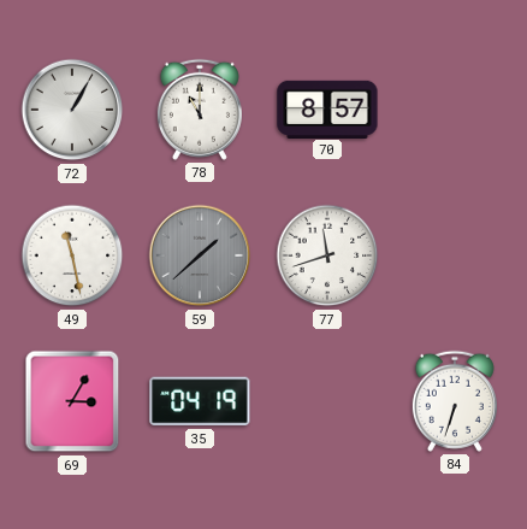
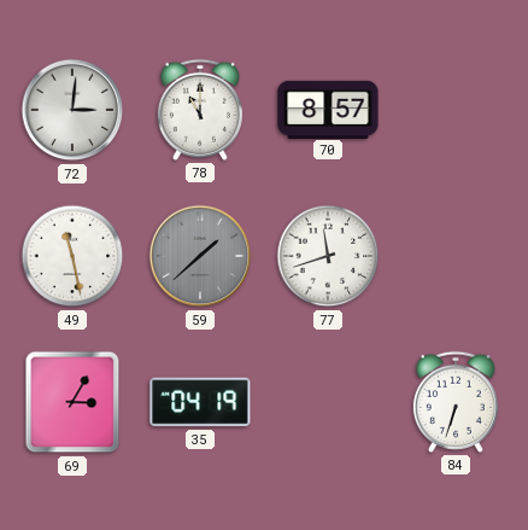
72: 1:05 -> 3:01
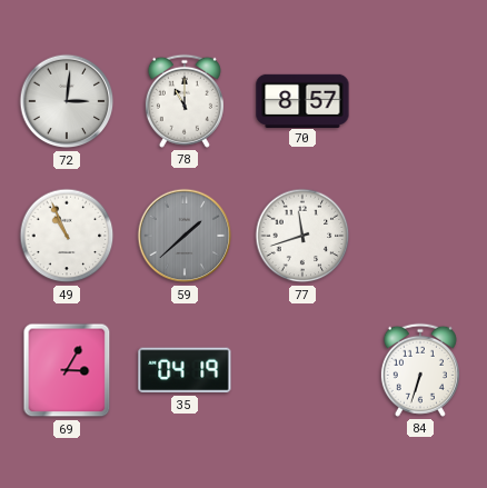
49: 11:28 -> 10:56
